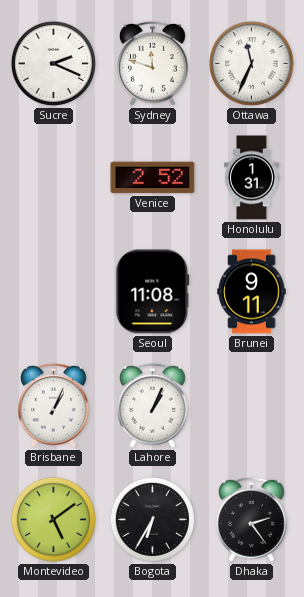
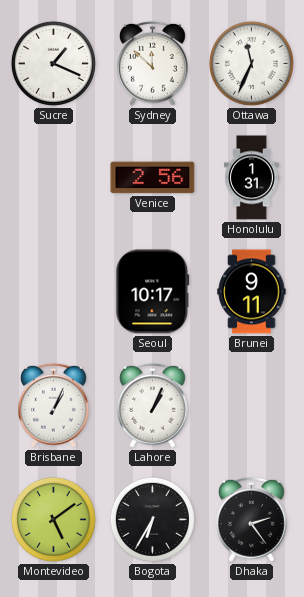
Sucre: 2:19 -> 1:19
Sydney: 11:48 -> 11:52
Venice: 2:52 -> 2:56
Seoul: 11:08 -> 10:17
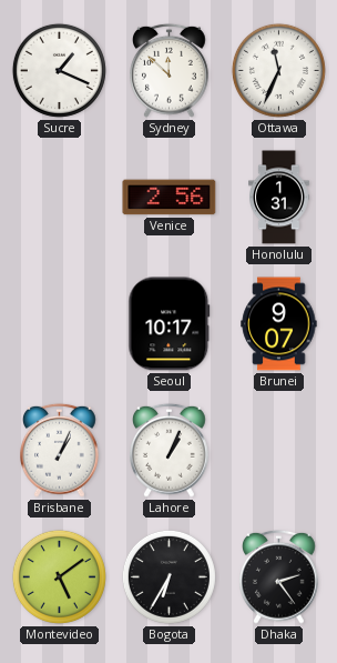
Brunei: 9:11 -> 9:07
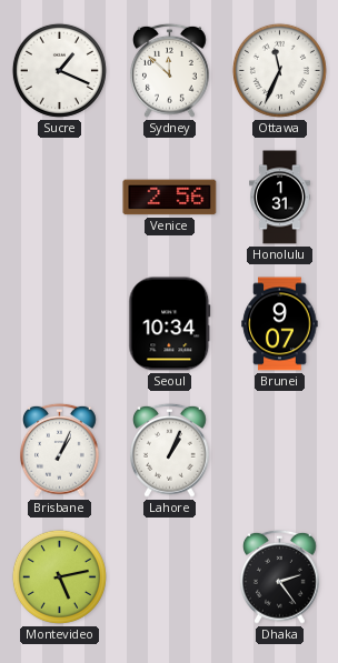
Seoul: 10:17 -> 10:34
Montevideo: 5:09 -> 5:13
Bogota: 6:35 -> none
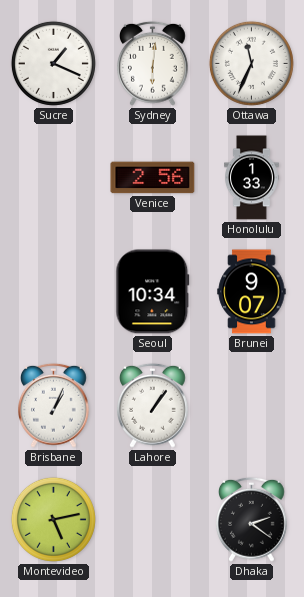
Sydney: 11:52 -> 6:01
Honolulu: 1:31 -> 1:33
Lahore: 1:04 -> 1:06
Dhaka: 2:24 -> 2:21
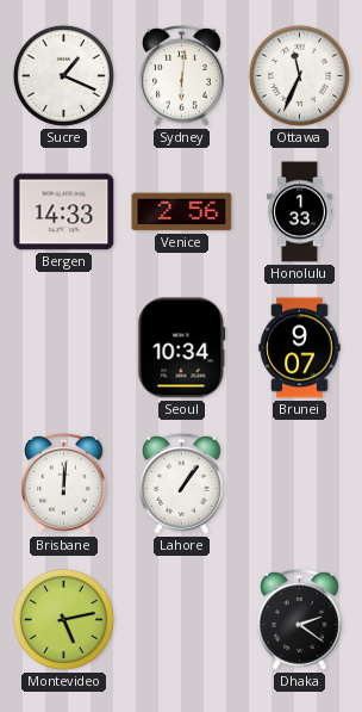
Bergen: none -> 14:33
Brisbane: 1:04 -> 12:01
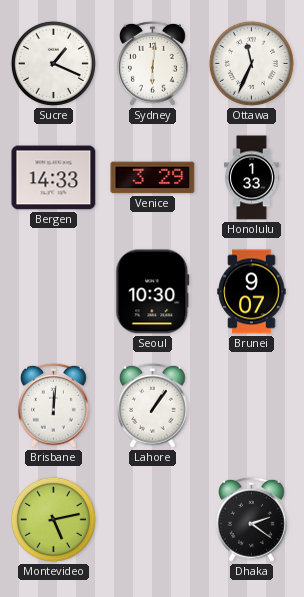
Venice: 2:56 -> 3:29
Seoul: 10:34 -> 10:30
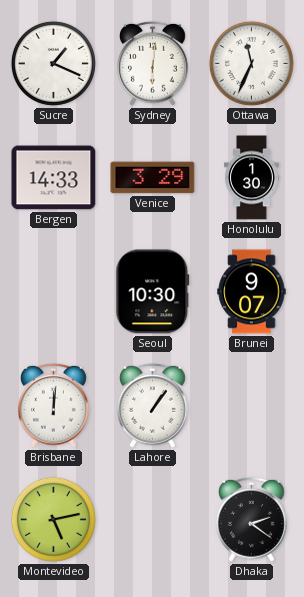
Honolulu: 1:33 -> 1:30
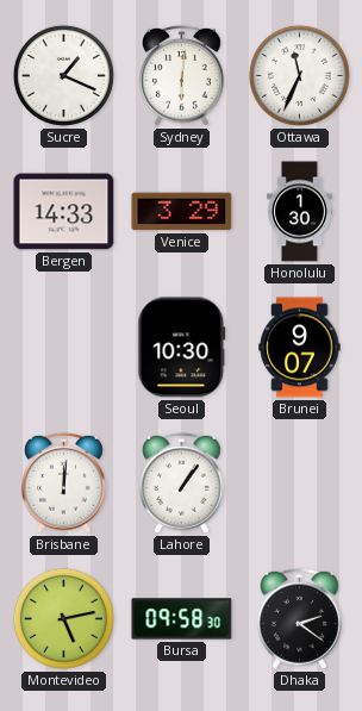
Bursa: none -> 09:58
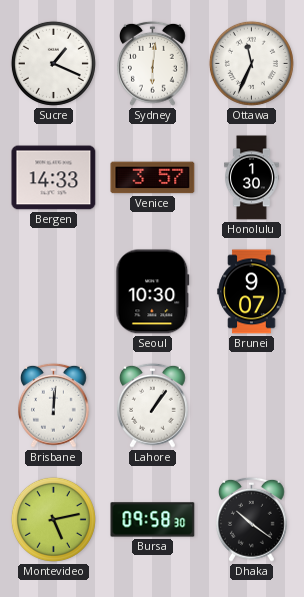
Venice: 3:29 -> 3:57
Dhaka: 2:21 -> 10:21
